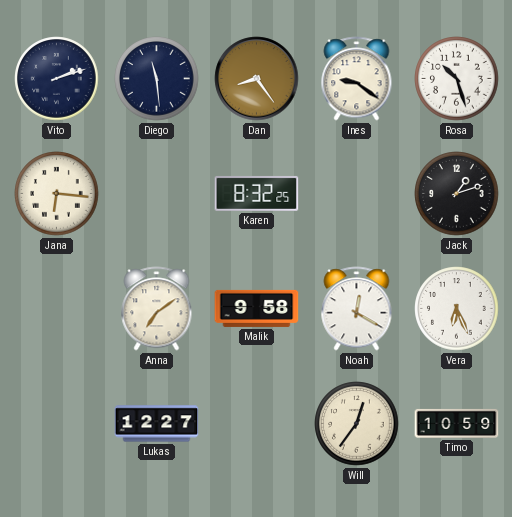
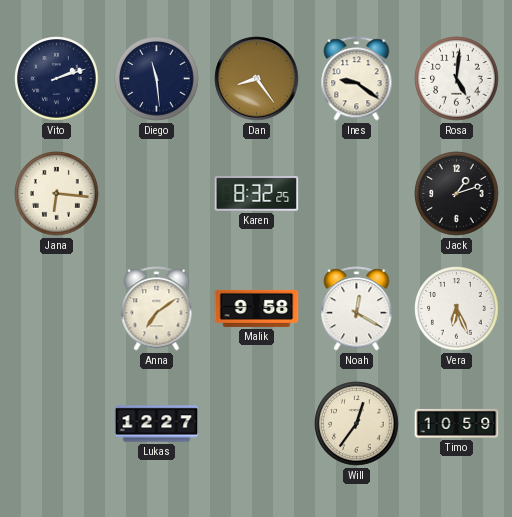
Rosa: 10:27 -> 5:01
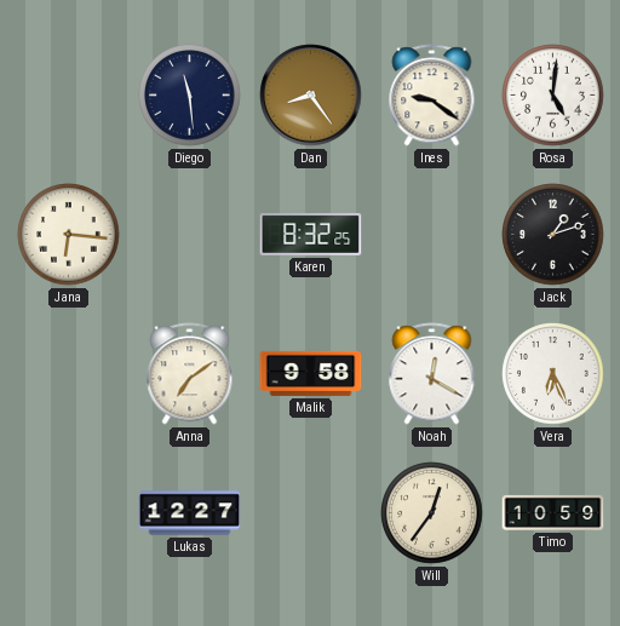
Vito: 2:12 -> none
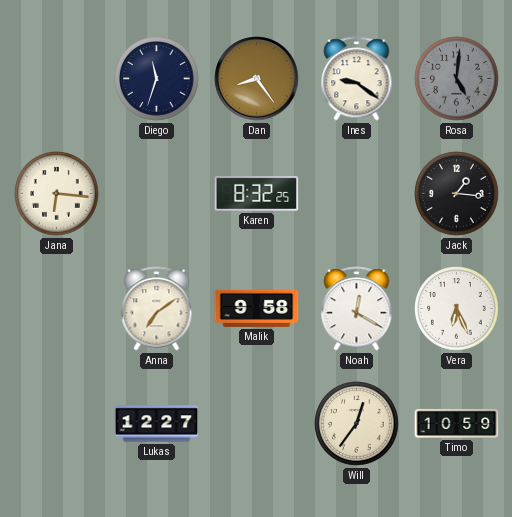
Diego: 11:29 -> 11:33
Rosa dial: white -> grey
Jack: 1:12 -> 1:16
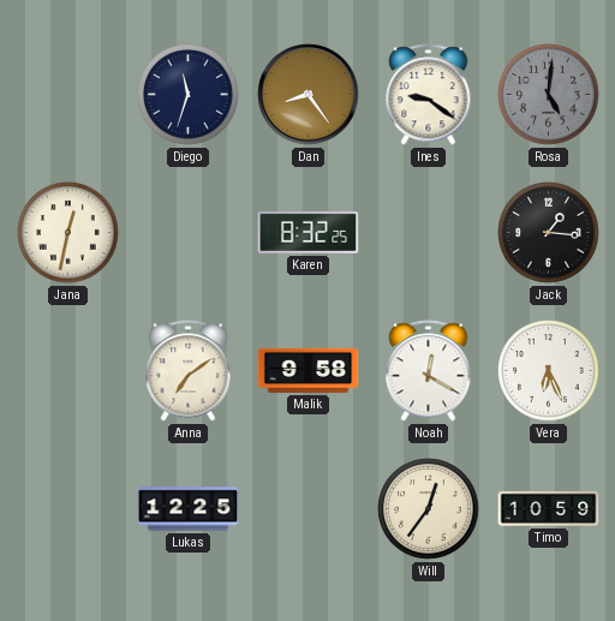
Jana: 6:16 -> 12:32
Lukas: 12:27 -> 12:25
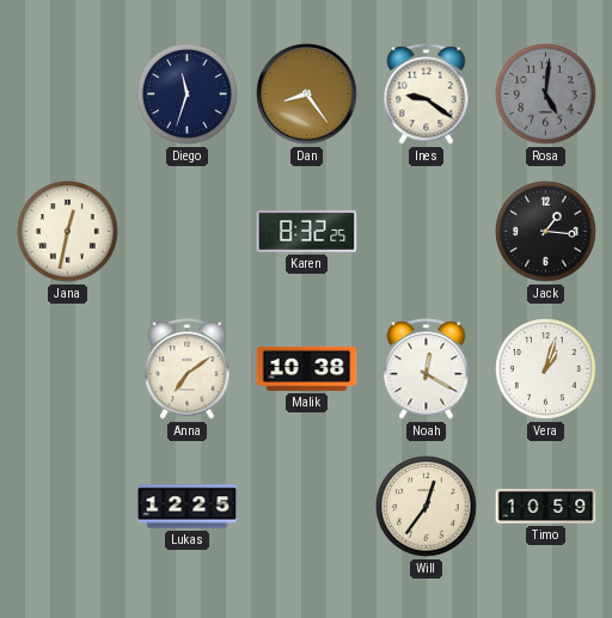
Malik: 9:58 -> 10:38
Vera: 6:26 -> 1:03
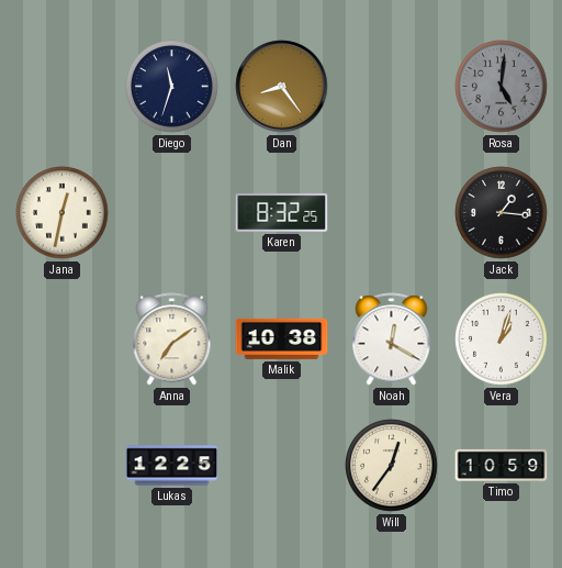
Ines: 9:21 -> none
